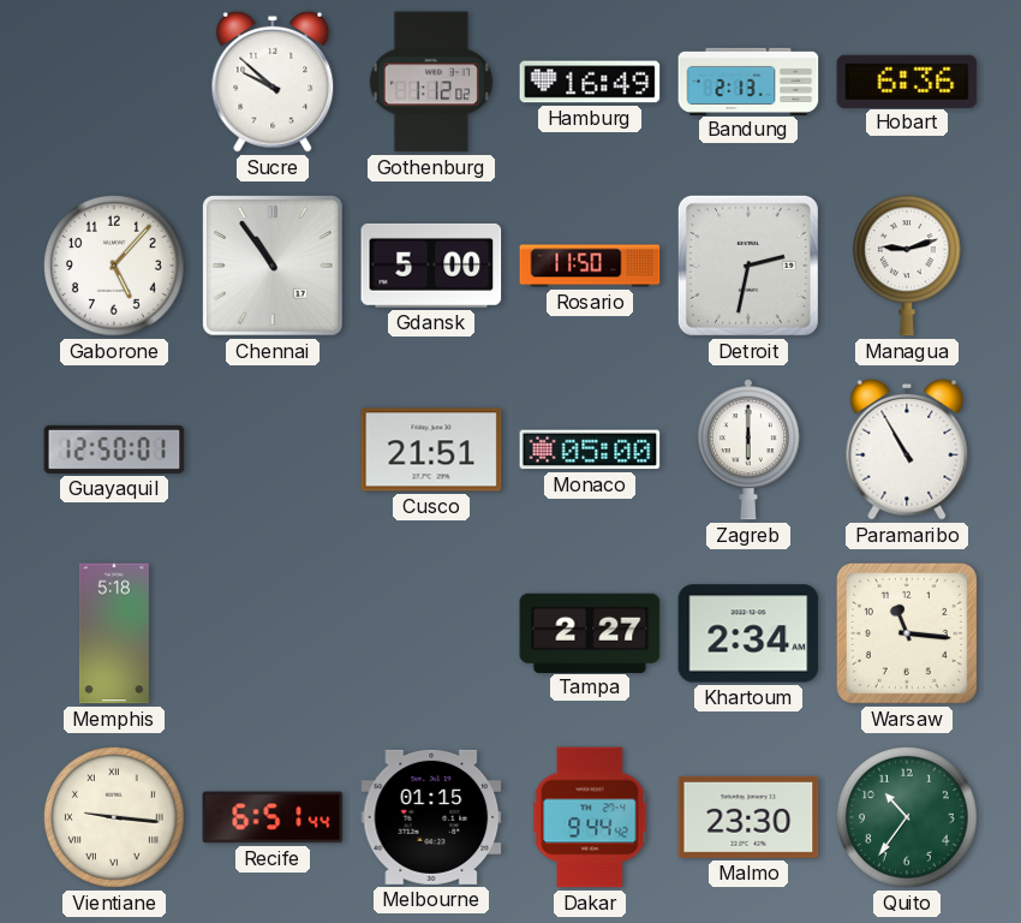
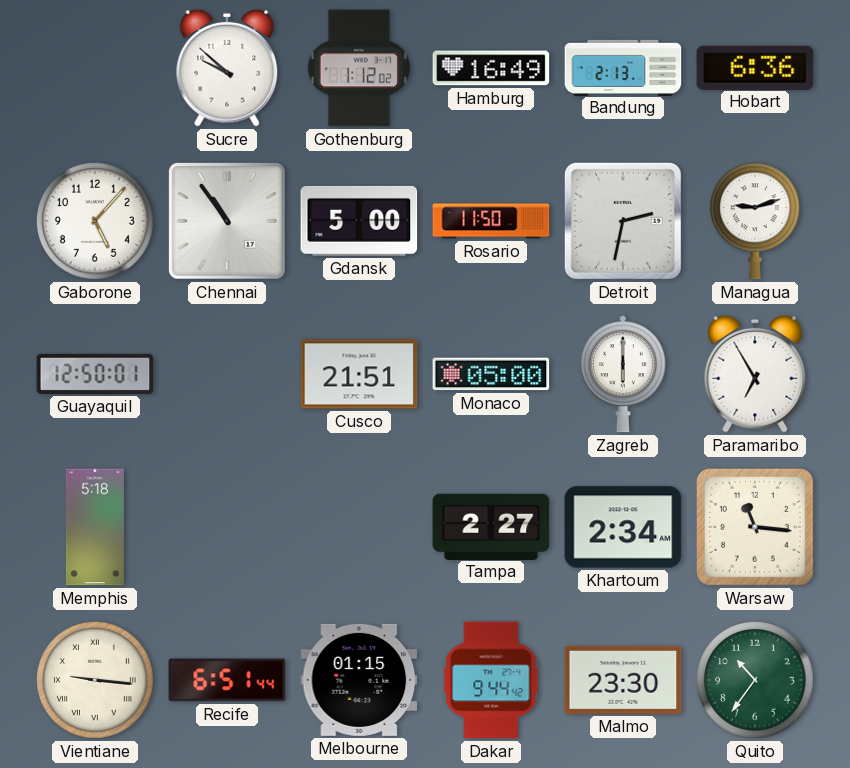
Paramaribo: 10:55 -> 6:55
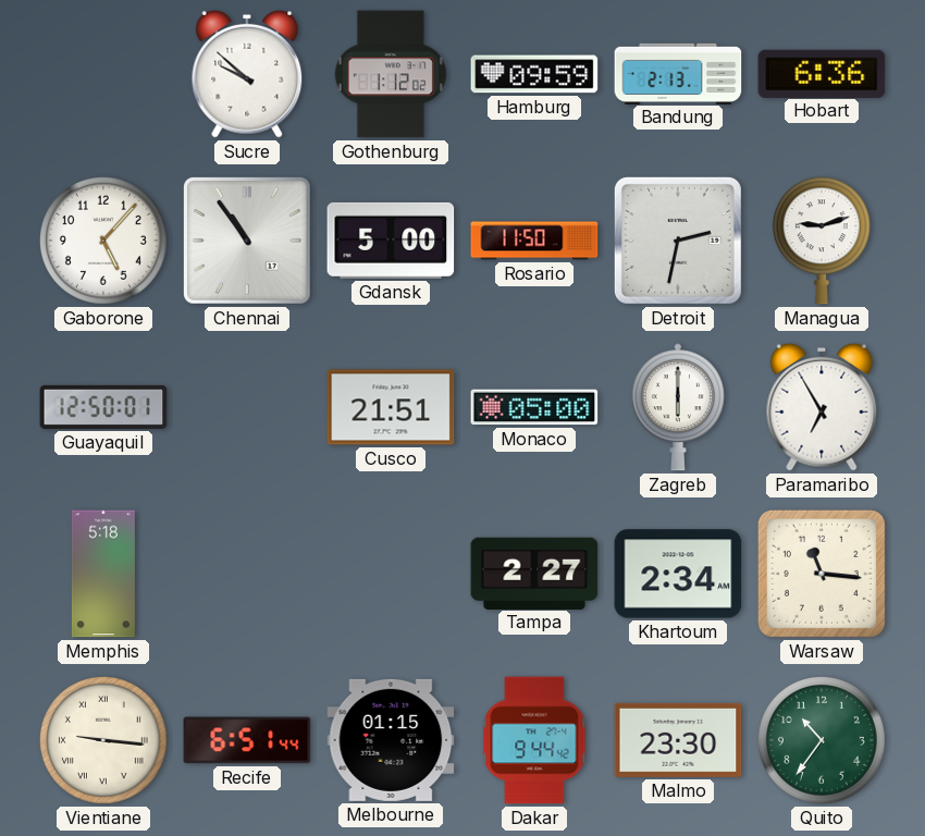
Hamburg: 16:49 -> 09:59
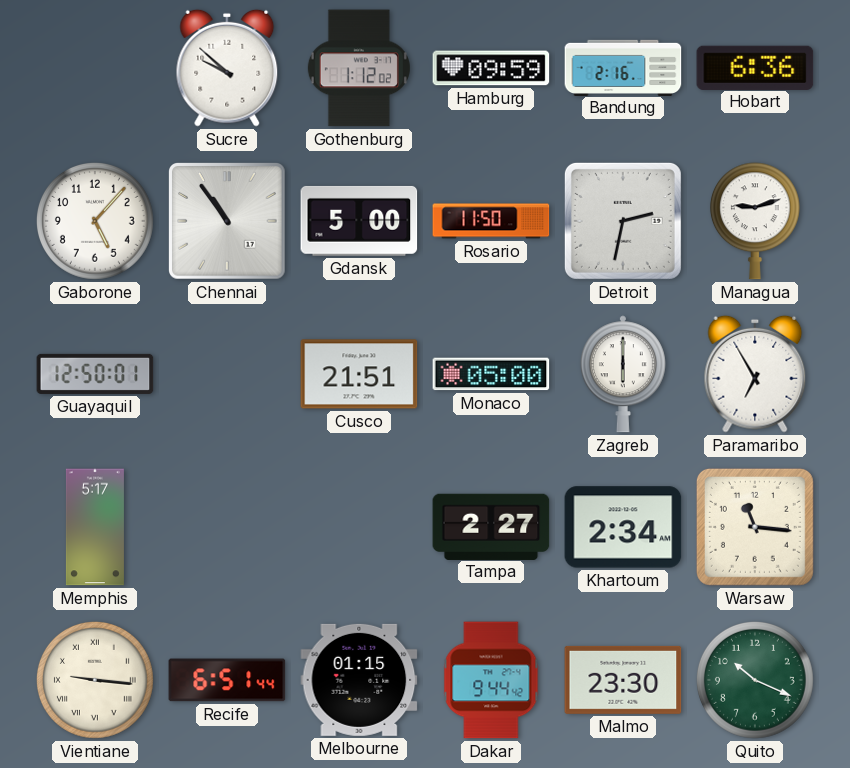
Bandung: 2:13 -> 2:16
Memphis: 5:18 -> 5:17
Quito: 10:36 -> 10:19
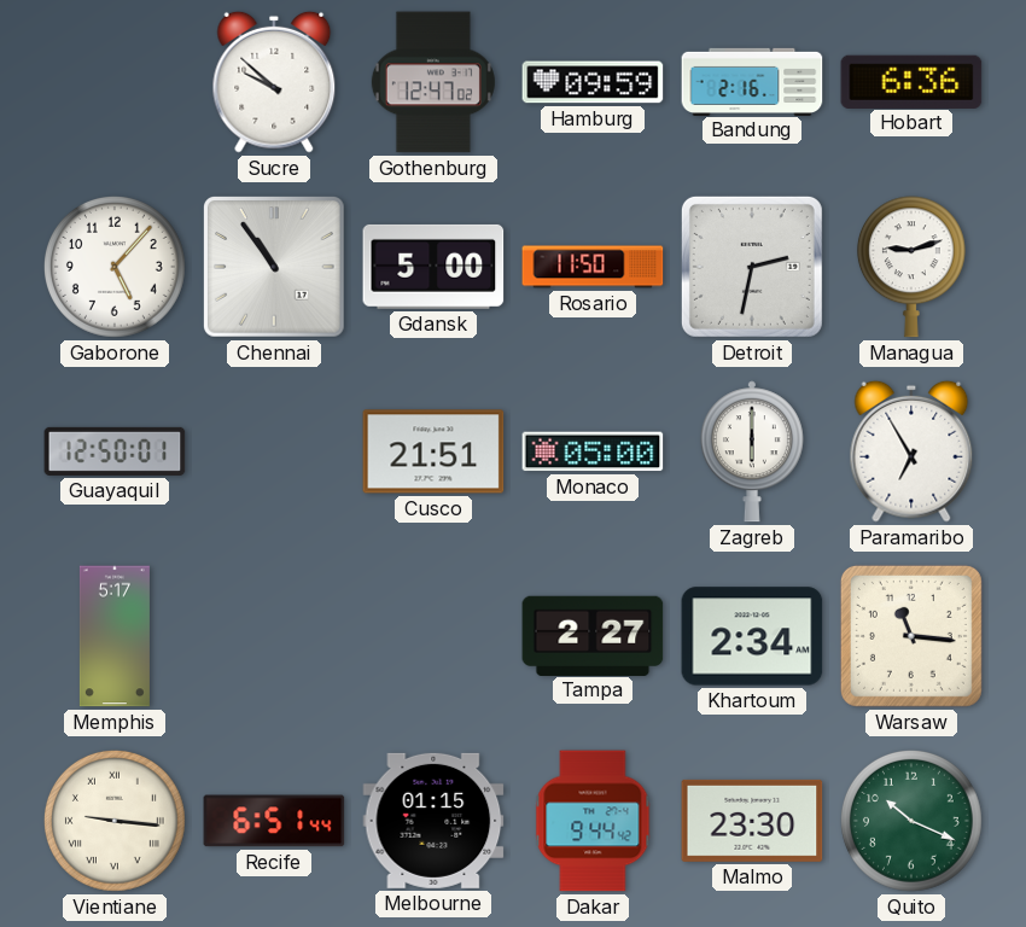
Gothenburg: 1:12 -> 12:47
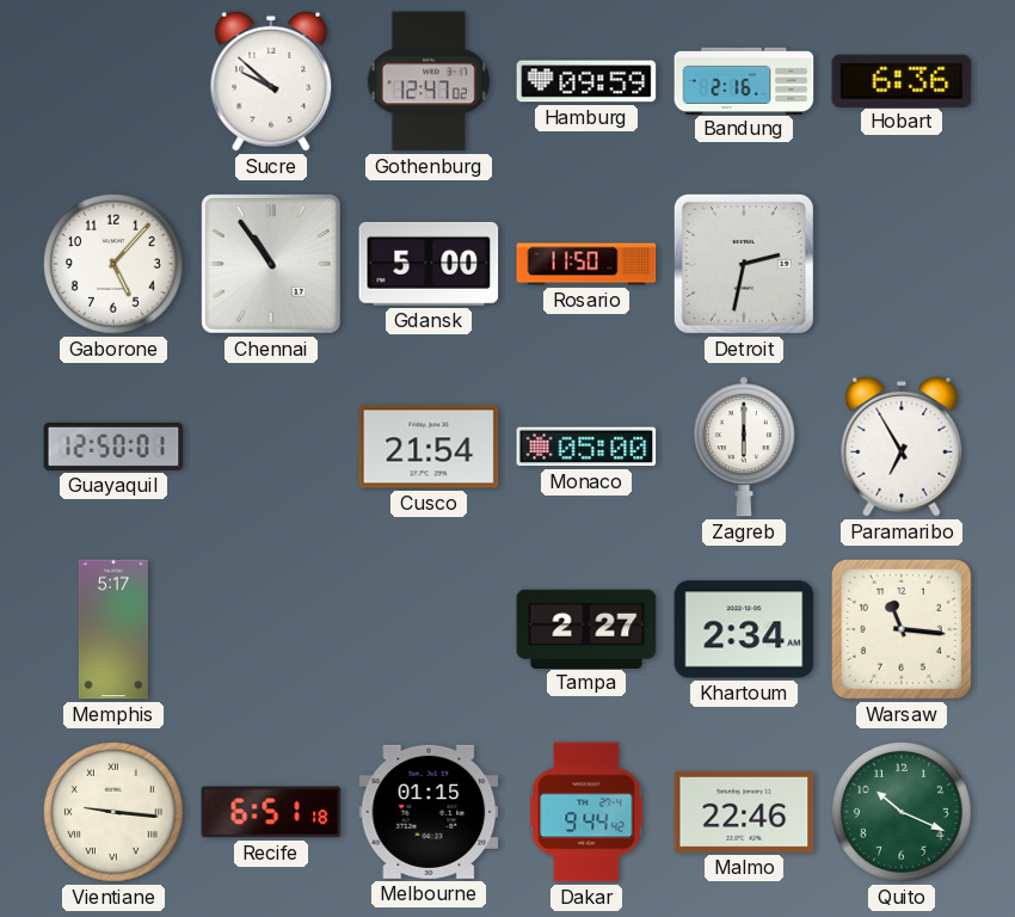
Managua: 9:12 -> none
Cusco: 21:51 -> 21:54
Recife: 6:51:44 -> 6:51:18
Malmo: 23:30 -> 22:46
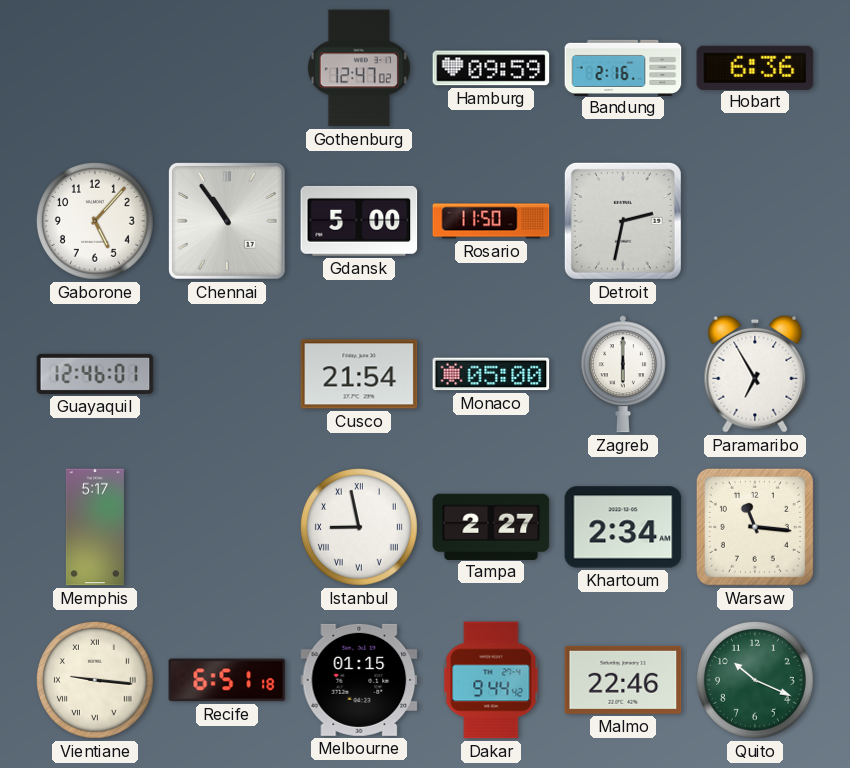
Sucre: 9:52 -> none
Guayaquil: 12:50 -> 12:46
Istanbul: none -> 8:58
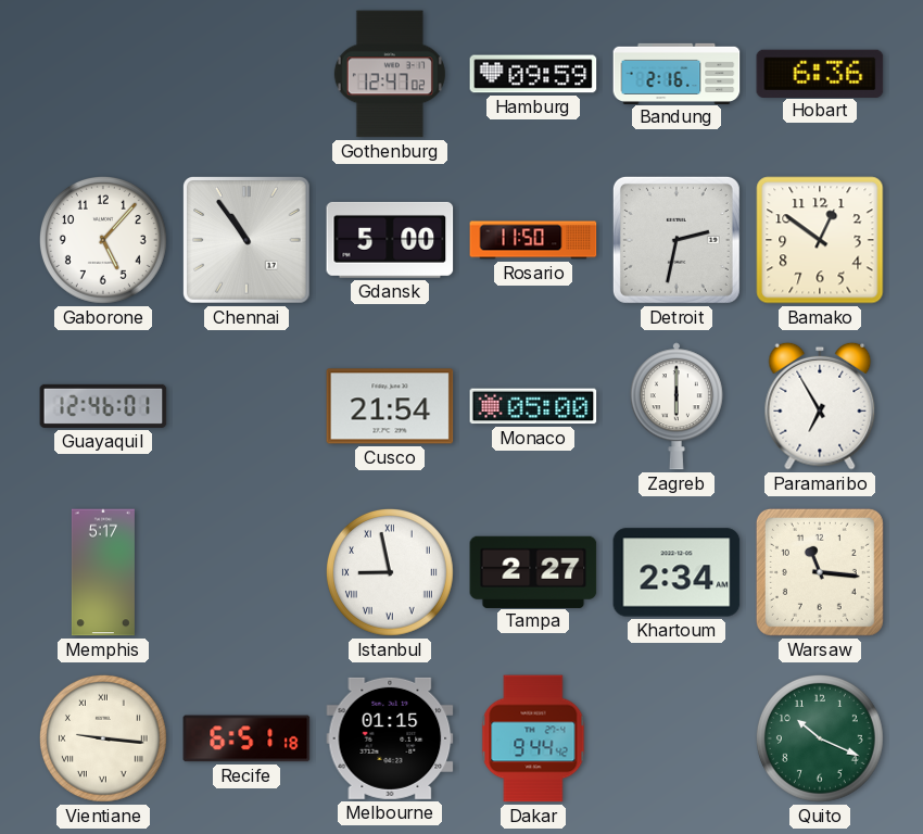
Bamako: none -> 12:51
Malmo: 22:46 -> none
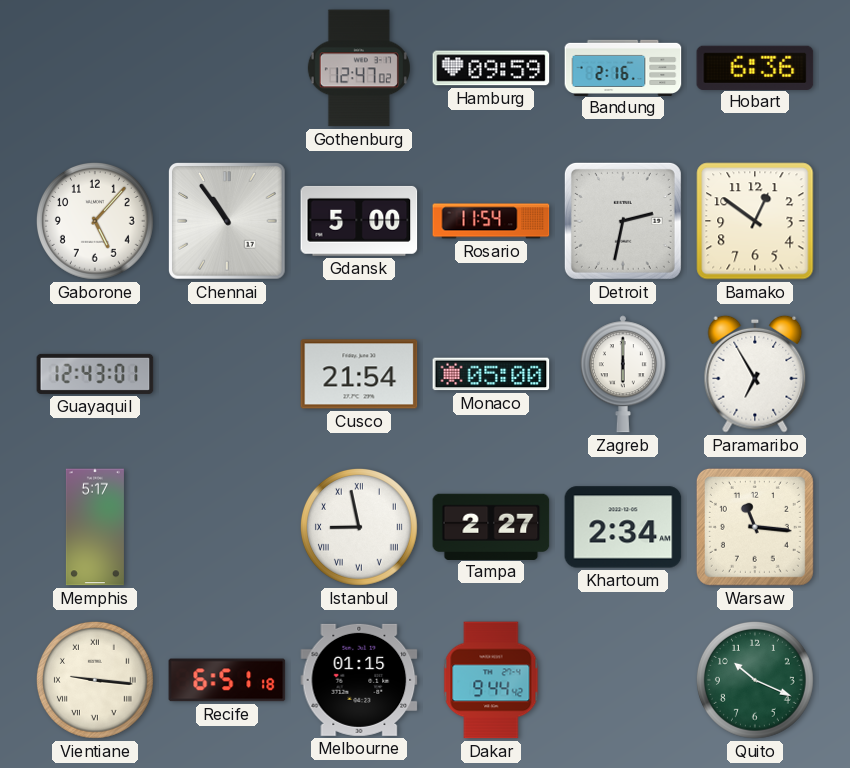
Rosario: 11:50 -> 11:54
Guayaquil: 12:46 -> 12:43
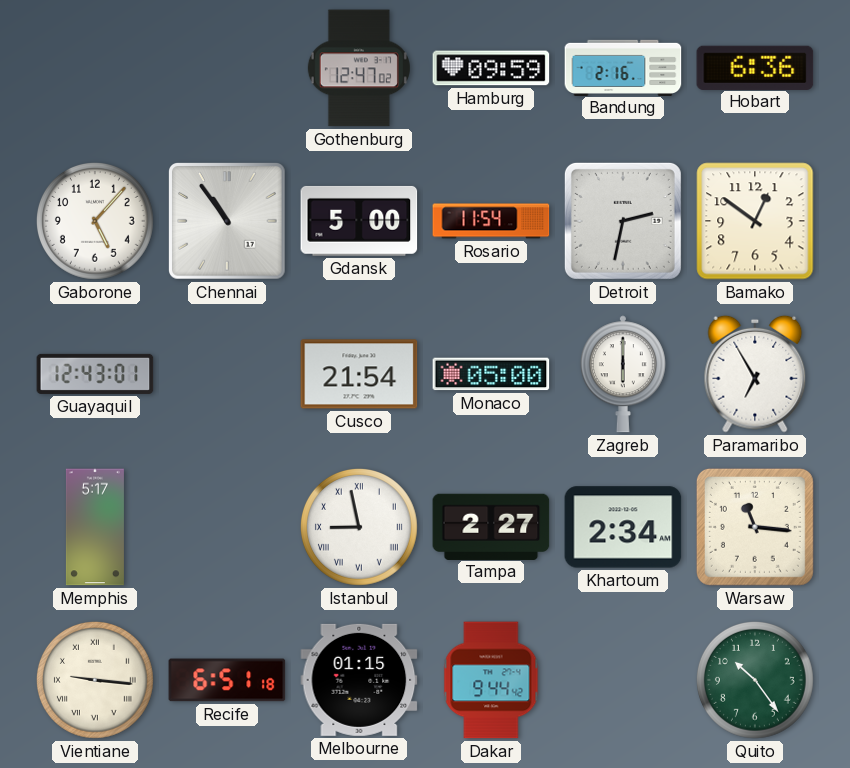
Quito: 10:19 -> 10:24
